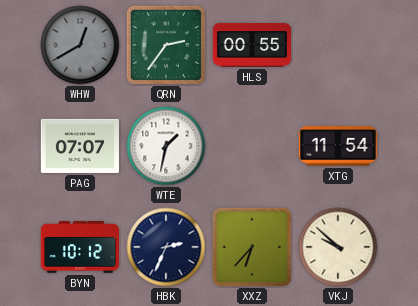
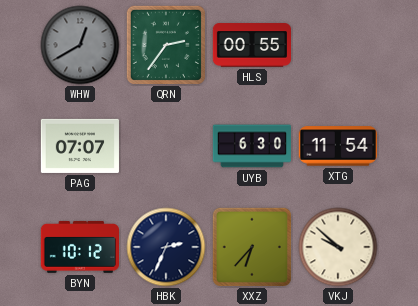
WTE: 1:32 -> none
UYB: none -> 6:30
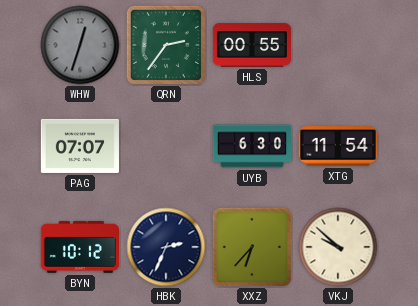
WHW: 12:40 -> 12:33
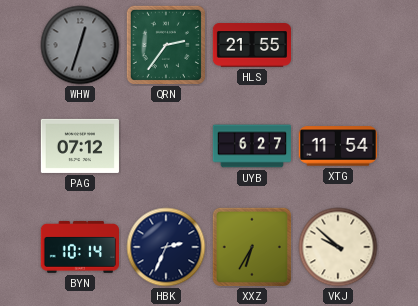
HLS: 00:55 -> 21:55
PAG: 07:07 -> 07:12
UYB: 6:30 -> 6:27
BYN: 10:12 -> 10:14
XXZ: 6:37 -> 6:35
